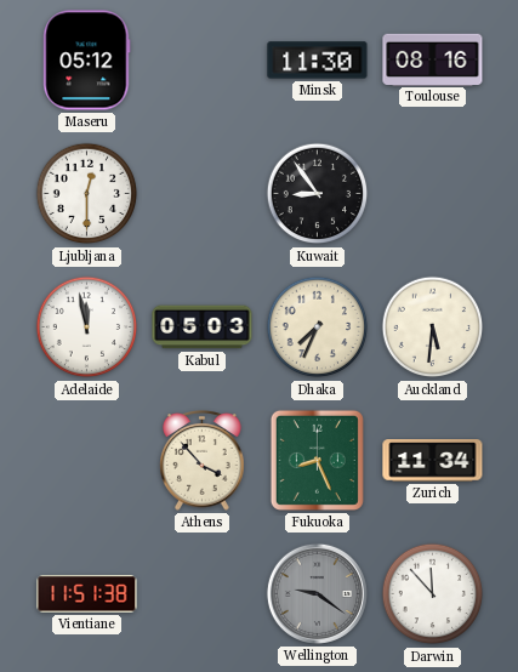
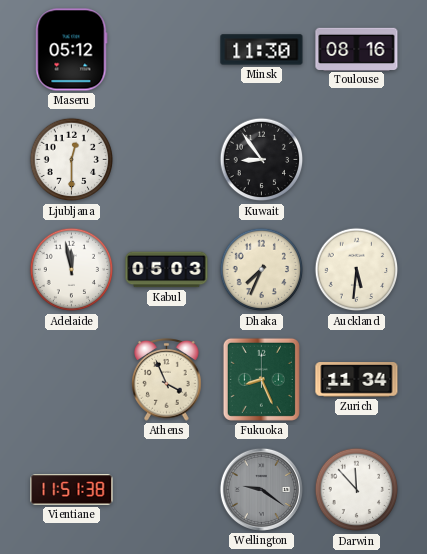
Athens: 3:53 -> 3:56
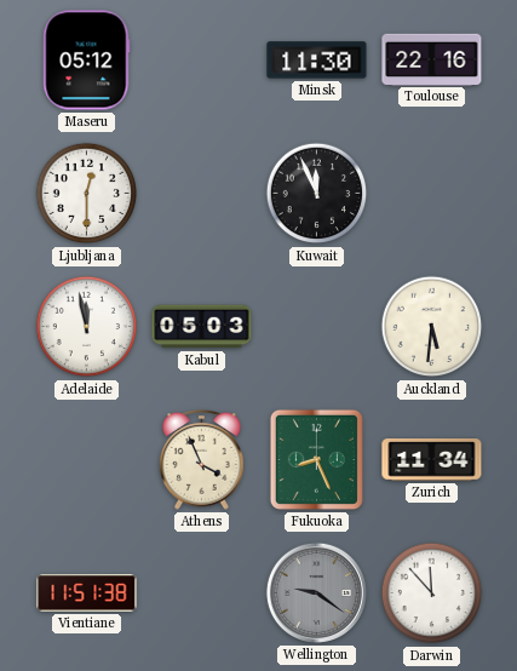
Toulouse: 08:16 -> 22:16
Kuwait: 8:54 -> 11:56
Dhaka: 7:34 -> none
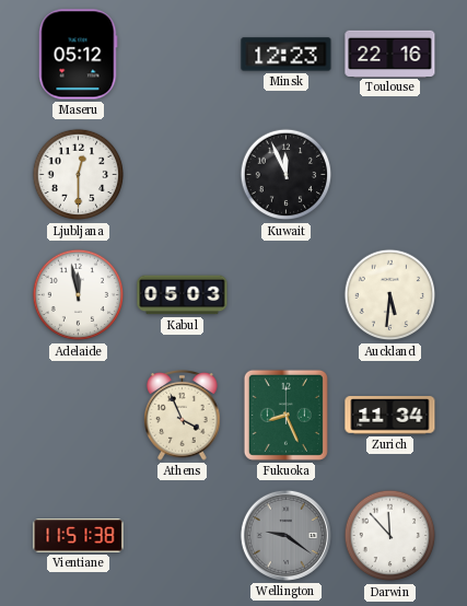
Minsk: 11:30 -> 12:23
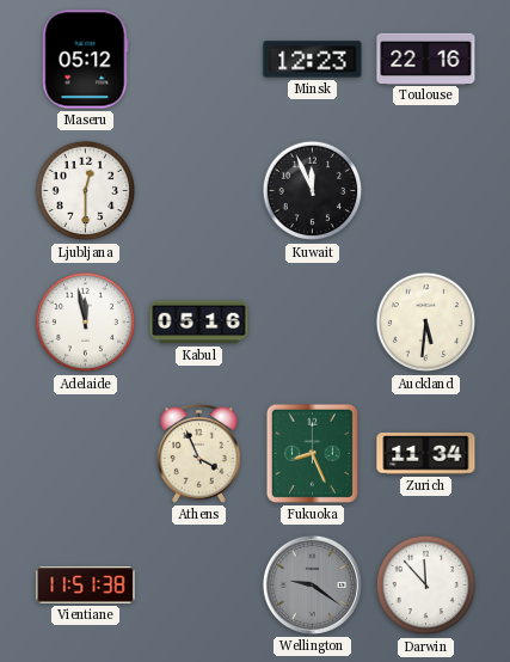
Kabul: 05:03 -> 05:16
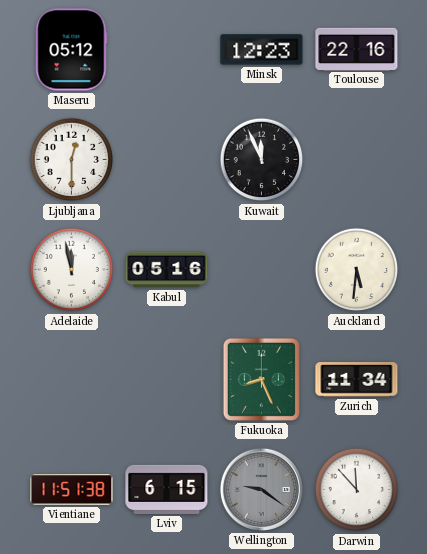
Athens: 3:56 -> none
Lviv: none -> 6:15
